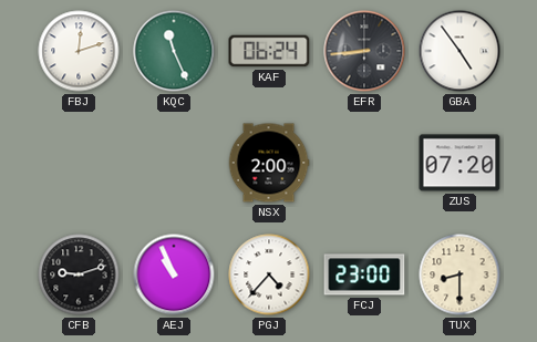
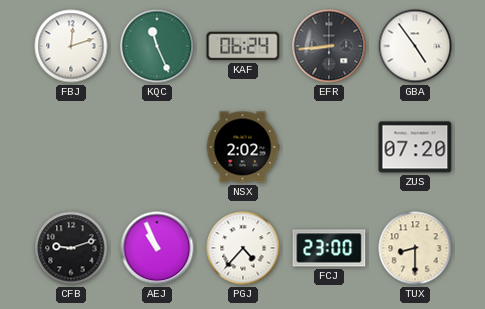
NSX: 2:00 -> 2:02
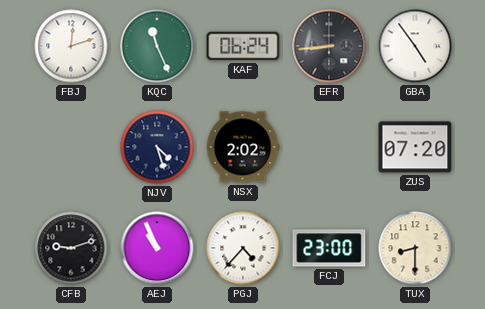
NJV: none -> 4:27
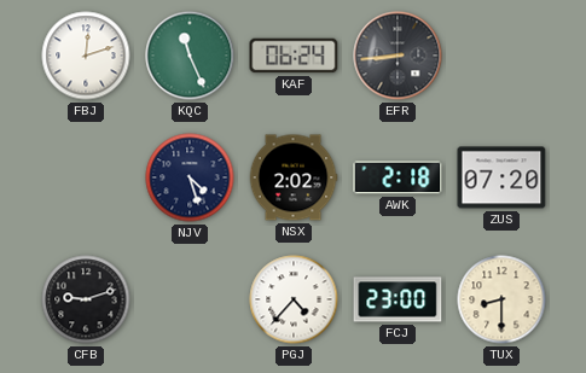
GBA: 4:54 -> none
AWK: none -> 2:18
AEJ: 10:56 -> none
